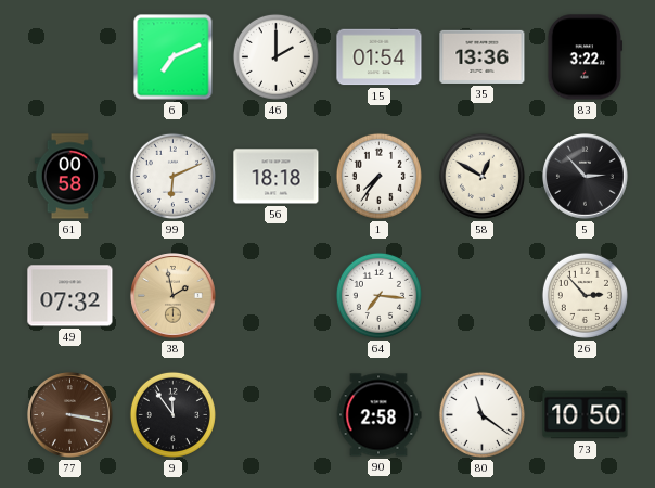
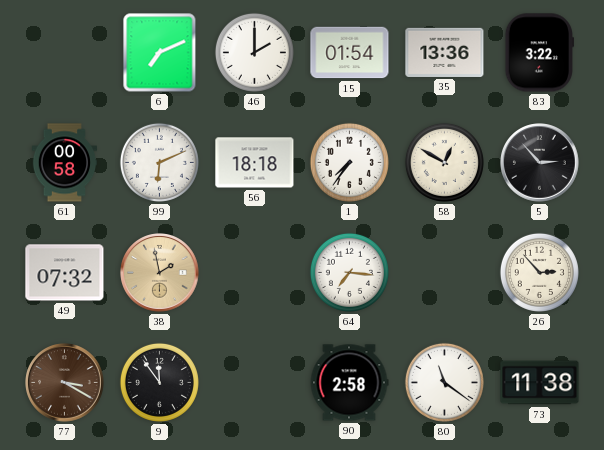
77: 3:17 -> 3:20
73: 10:50 -> 11:38
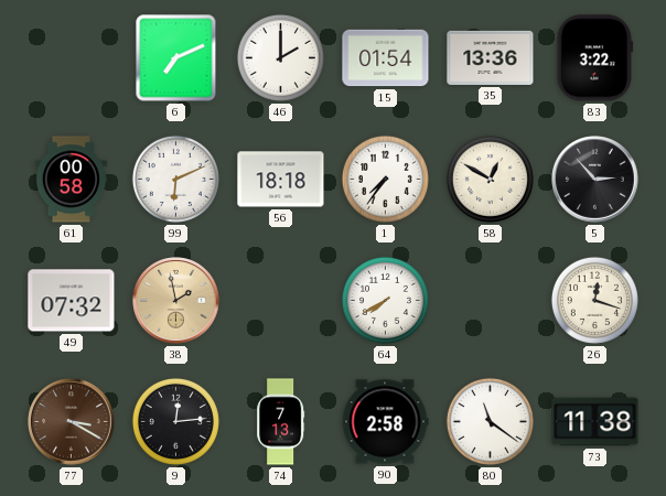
64: 7:16 -> 7:40
26: 2:53 -> 12:18
9: 11:54 -> 12:14
74: none -> 7:13
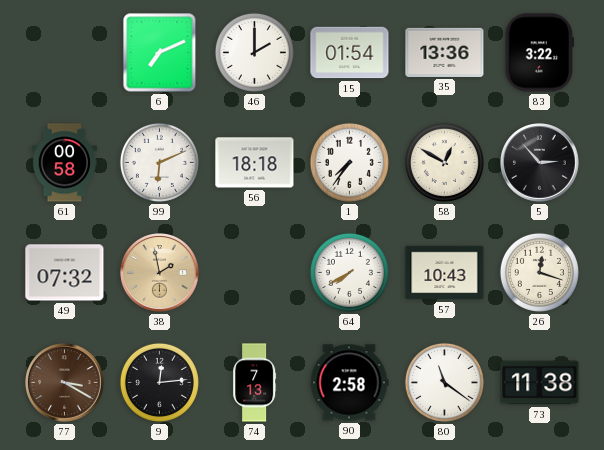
57: none -> 10:43
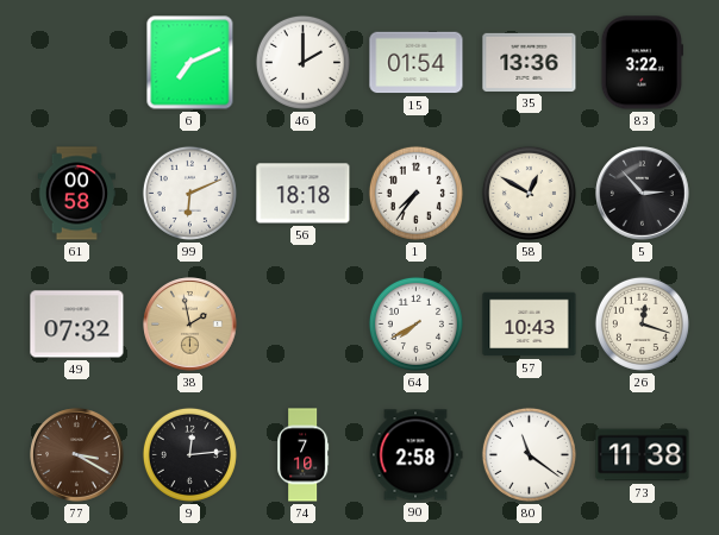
74: 7:13 -> 7:10
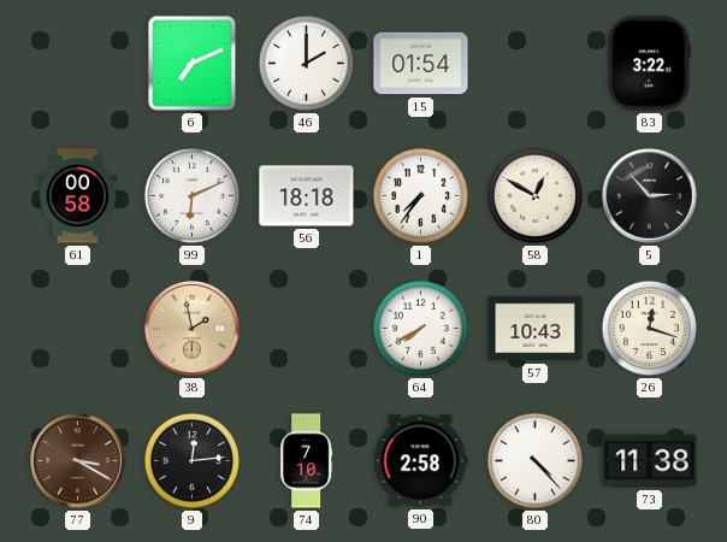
35: 13:36 -> none
49: 07:32 -> none
80: 11:21 -> 4:23
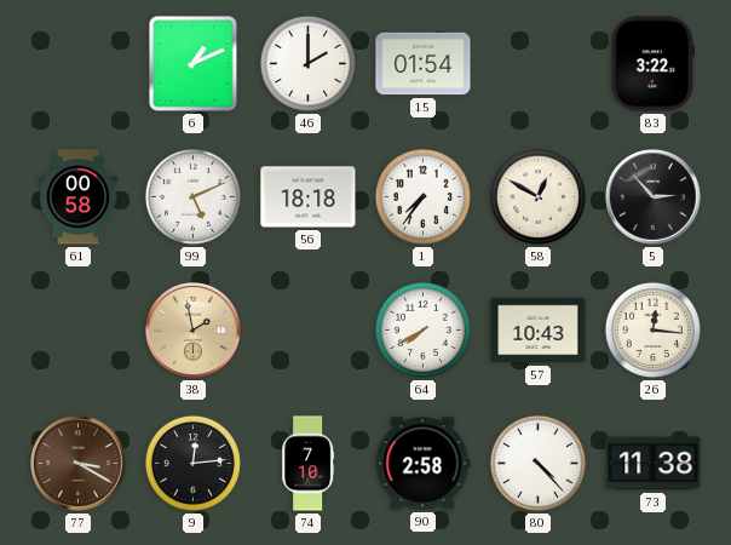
6: 7:11 -> 1:11
99: 6:11 -> 5:11
26: 12:18 -> 12:16
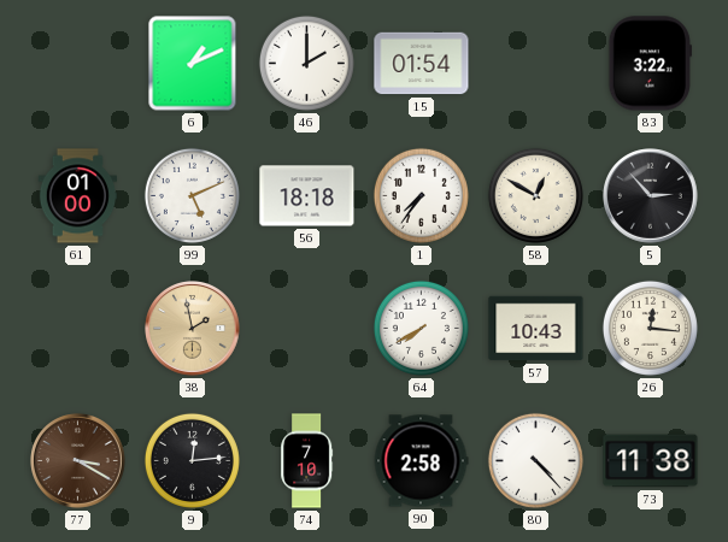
61: 00:58 -> 01:00
